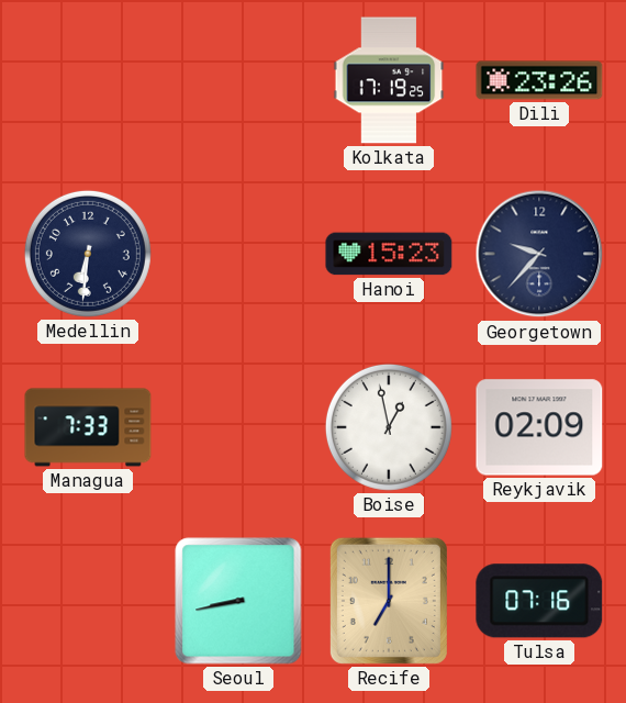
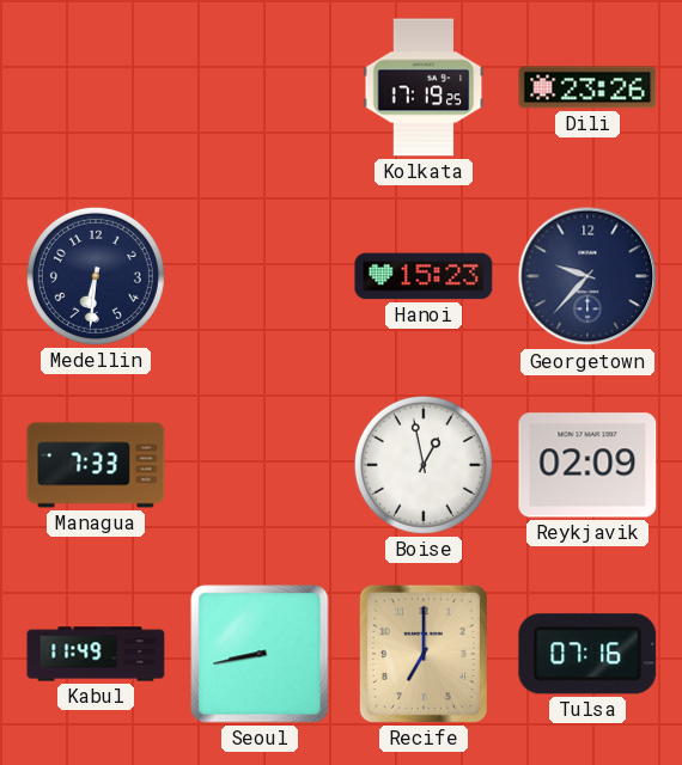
Kabul: none -> 11:49
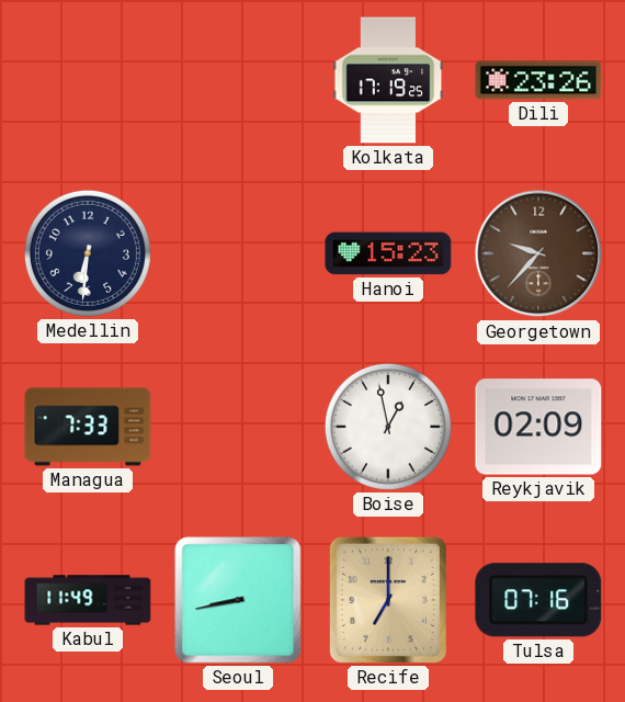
Georgetown dial: navy -> brown
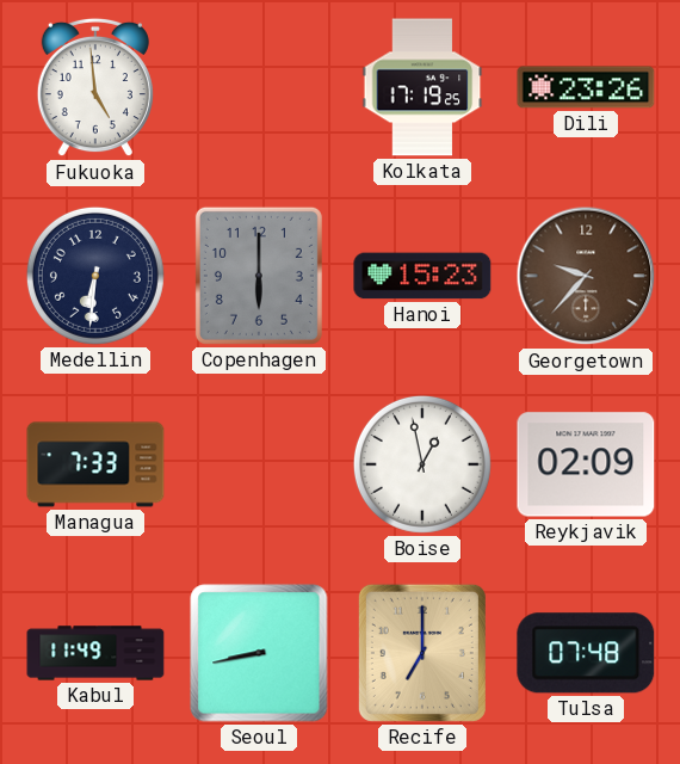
Fukuoka: none -> 4:59
Copenhagen: none -> 6:00
Tulsa: 07:16 -> 07:48
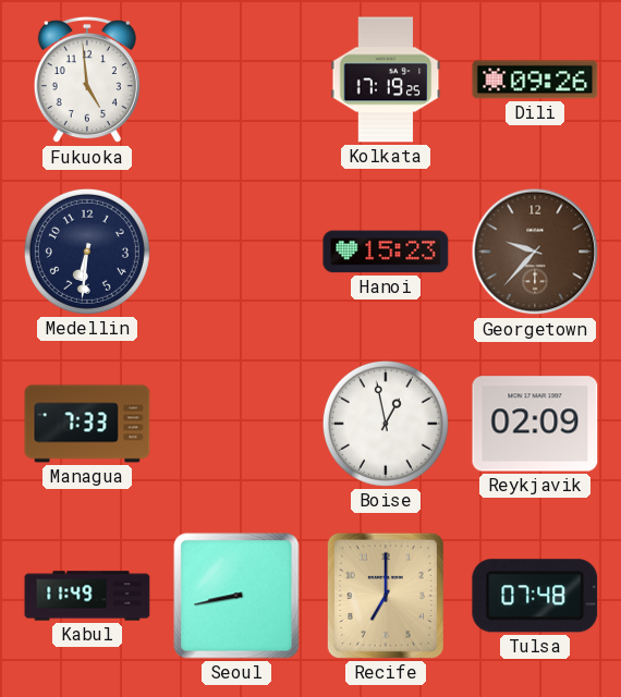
Dili: 23:26 -> 09:26
Copenhagen: 6:00 -> none
